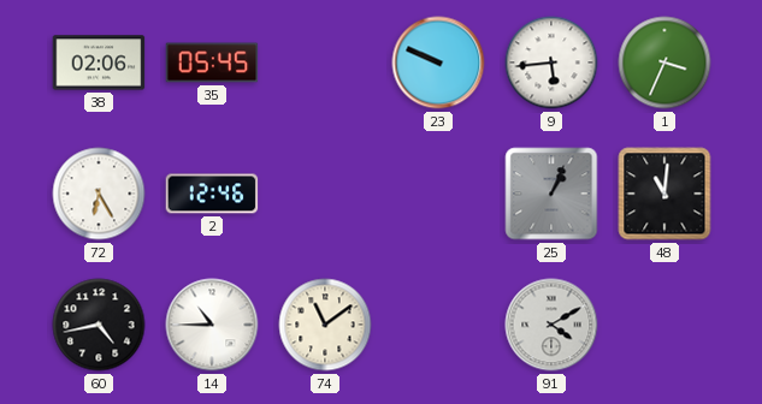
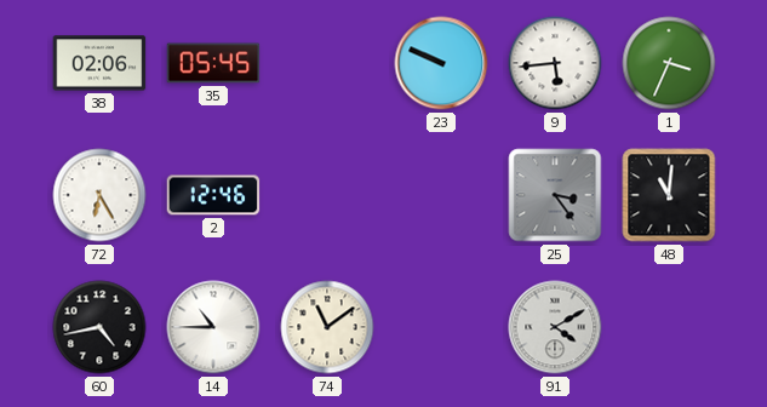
25: 1:04 -> 3:24
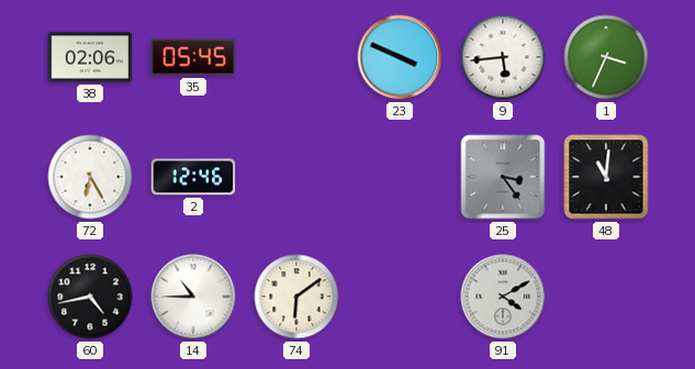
23: 9:49 -> 3:49
74: 11:09 -> 6:09
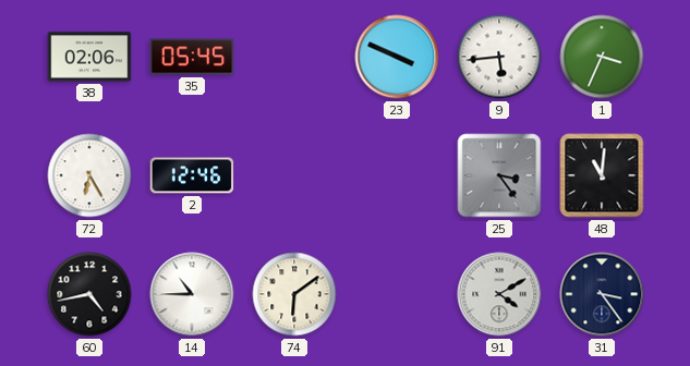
31: none -> 3:24
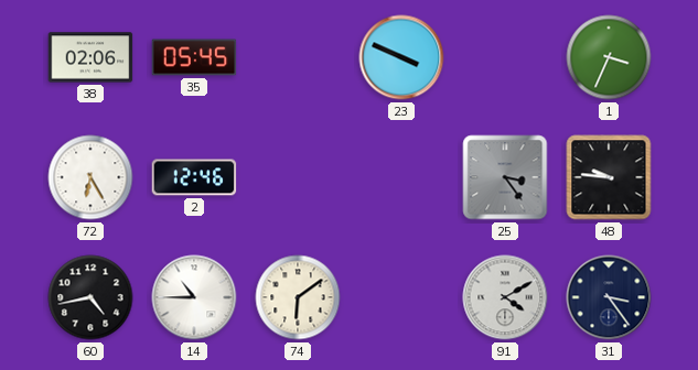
9: 5:44 -> none
48: 11:01 -> 9:46
